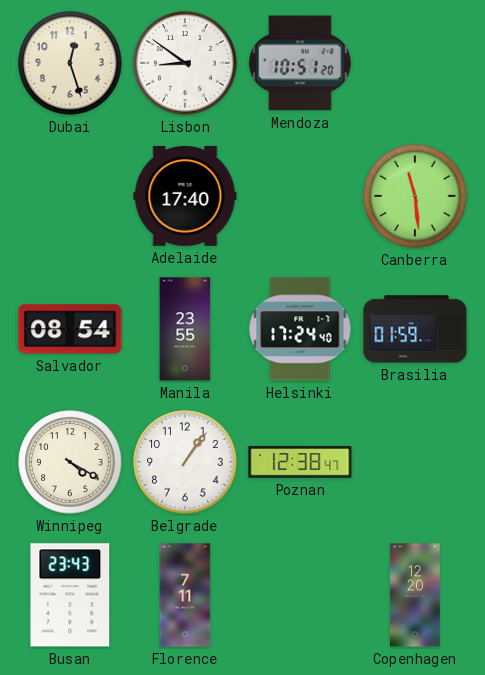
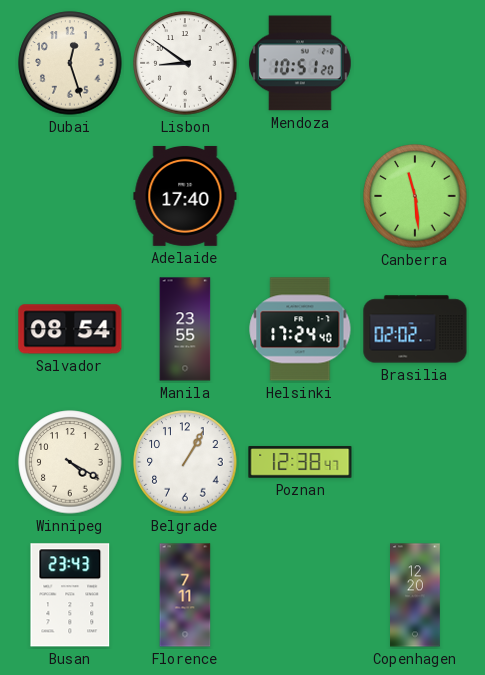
Brasilia: 01:59 -> 02:02
Belgrade: 1:06 -> 1:05
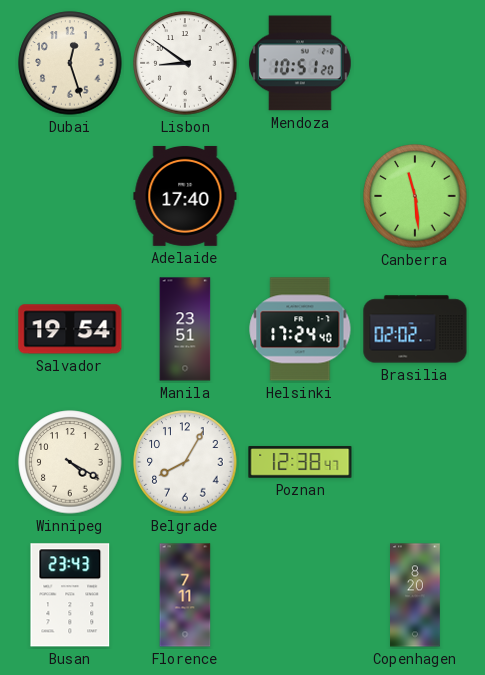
Salvador: 08:54 -> 19:54
Manila: 23:55 -> 23:51
Belgrade: 1:05 -> 8:05
Copenhagen: 12:20 -> 8:20
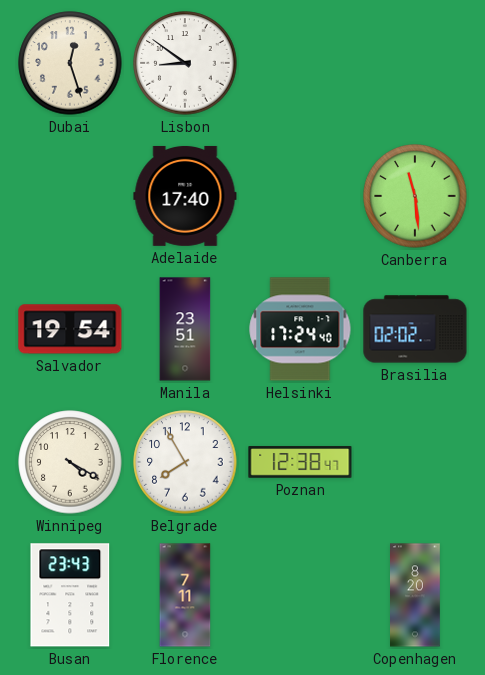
Mendoza: 10:51 -> none
Belgrade: 8:05 -> 7:55
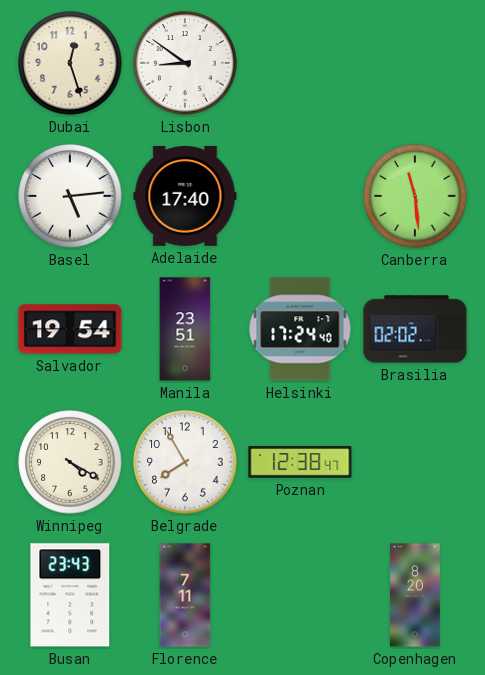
Basel: none -> 5:14
